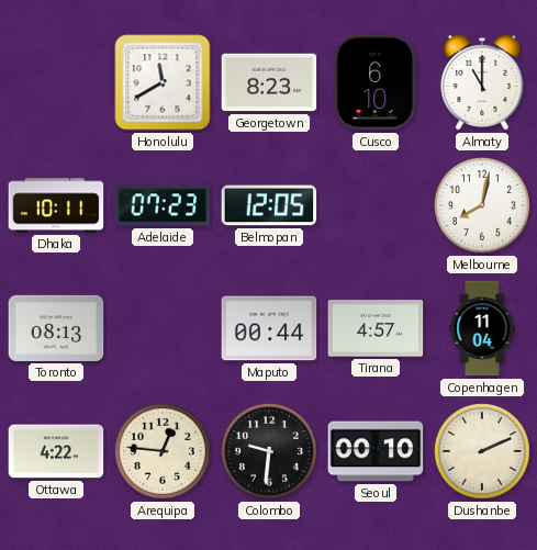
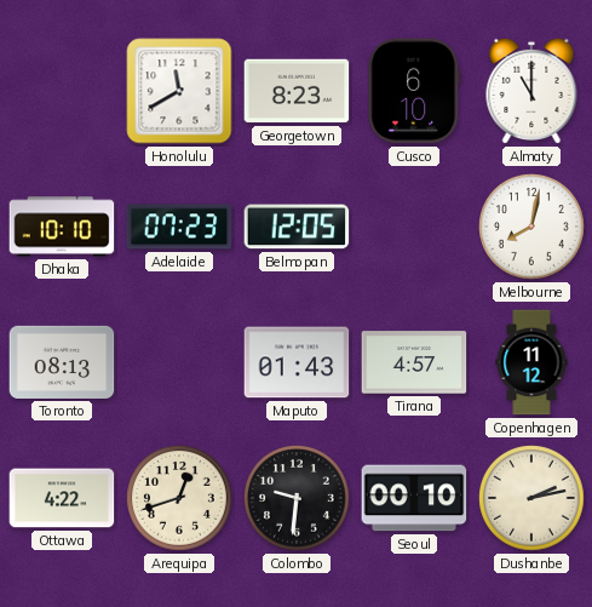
Dhaka: 10:11 -> 10:10
Maputo: 00:44 -> 01:43
Copenhagen: 11:04 -> 11:12
Arequipa: 12:46 -> 12:42
Dushanbe: 2:11 -> 2:13
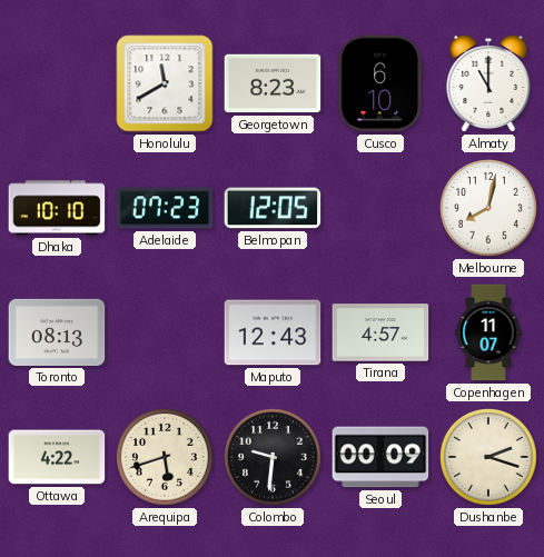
Maputo: 01:43 -> 12:43
Copenhagen: 11:12 -> 11:07
Arequipa: 12:42 -> 5:42
Seoul: 00:10 -> 00:09
Dushanbe: 2:13 -> 2:18
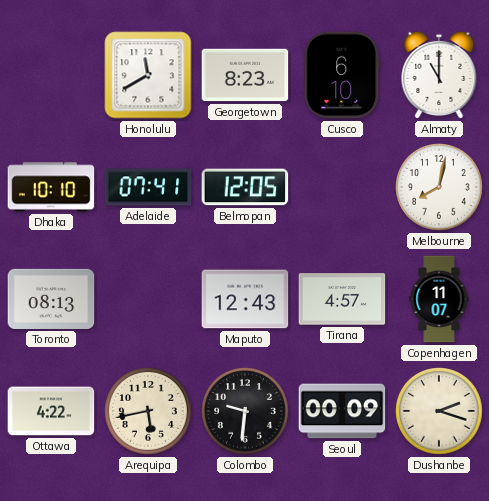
Adelaide: 07:23 -> 07:41
Arequipa: 5:42 -> 5:43
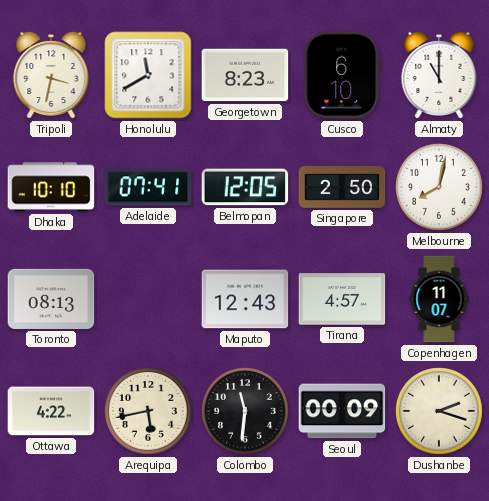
Tripoli: none -> 3:32
Singapore: none -> 2:50
Colombo: 9:31 -> 11:31
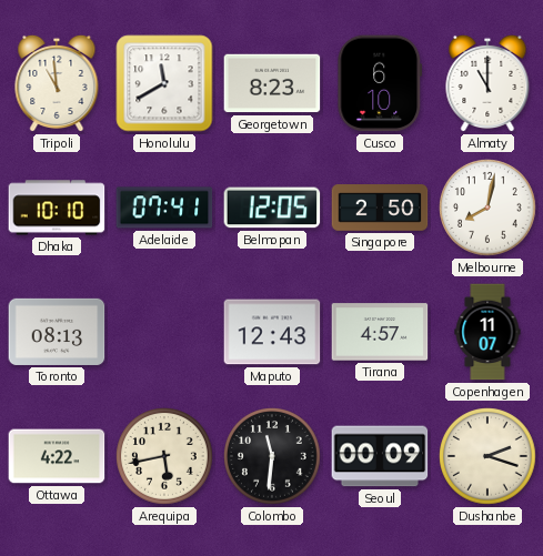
Tripoli: 3:32 -> 10:59
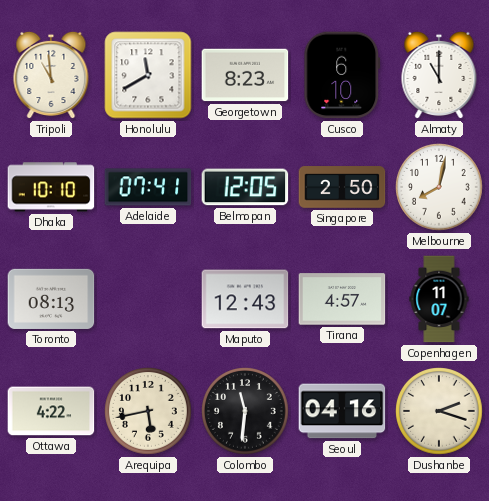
Seoul: 00:09 -> 04:16
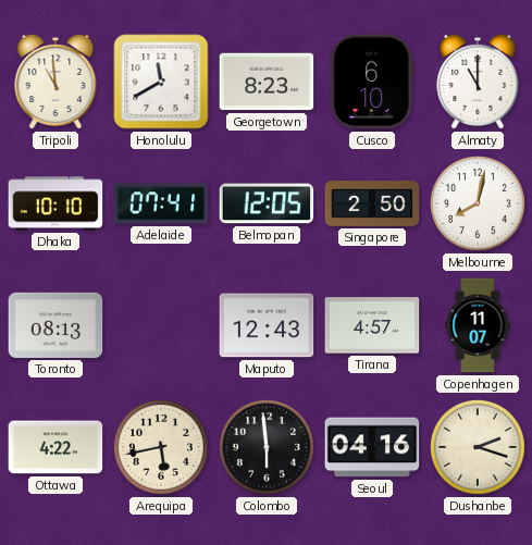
Colombo: 11:31 -> 5:59
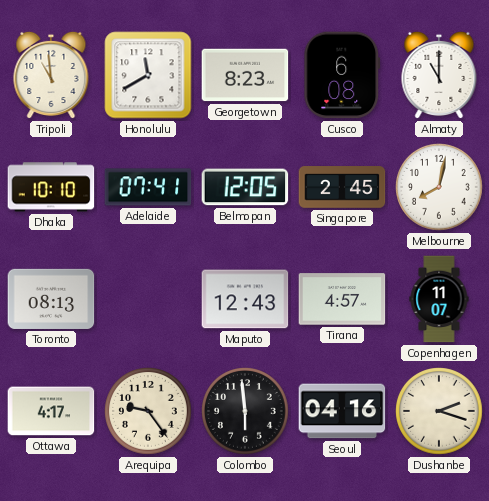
Cusco: 6:10 -> 6:08
Singapore: 2:50 -> 2:45
Ottawa: 4:22 -> 4:17
Arequipa: 5:43 -> 9:24
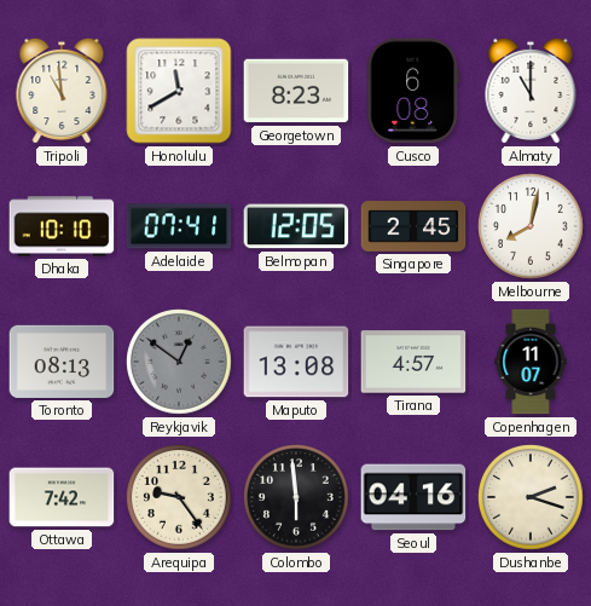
Reykjavik: none -> 12:51
Maputo: 12:43 -> 13:08
Ottawa: 4:17 -> 7:42
